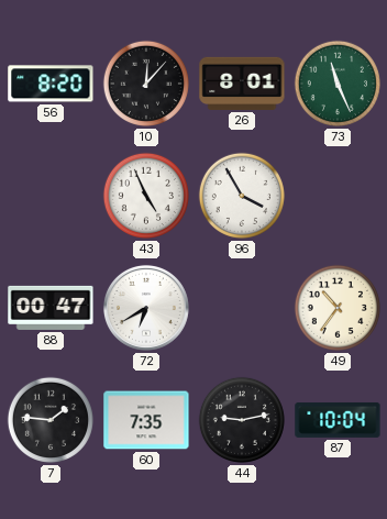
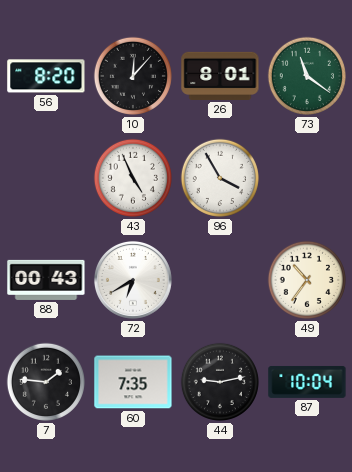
73: 11:26 -> 11:21
88: 00:47 -> 00:43
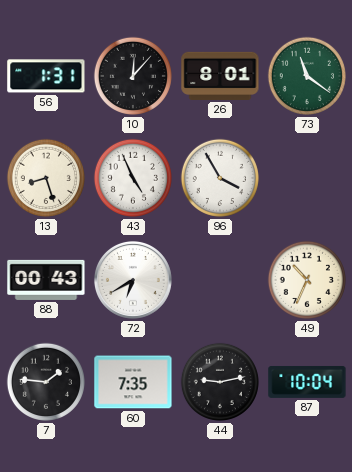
56: 8:20 -> 1:31
13: none -> 8:27
49: 10:36 -> 10:34
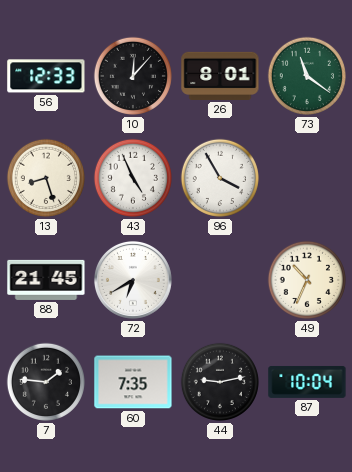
56: 1:31 -> 12:33
88: 00:43 -> 21:45
